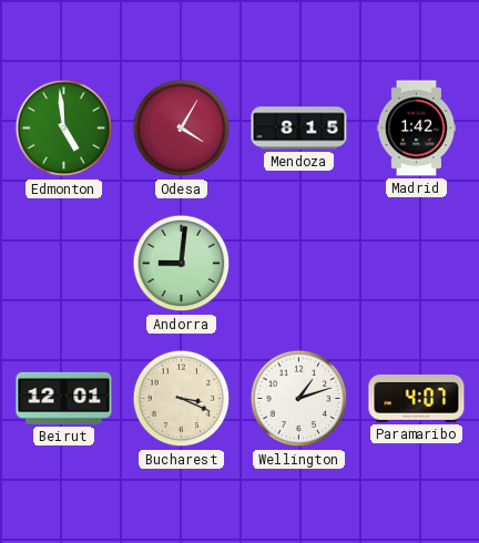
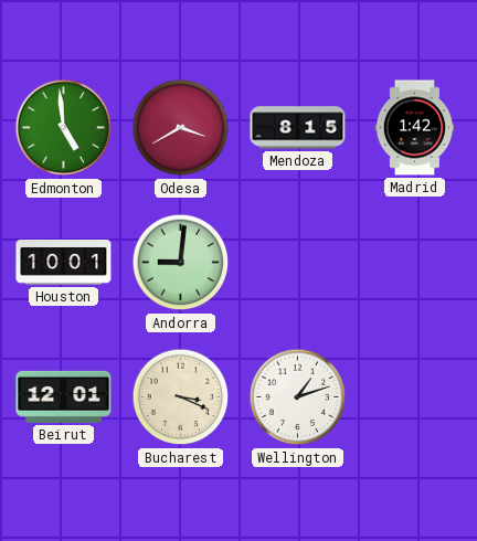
Odesa: 4:05 -> 3:40
Houston: none -> 10:01
Paramaribo: 4:07 -> none
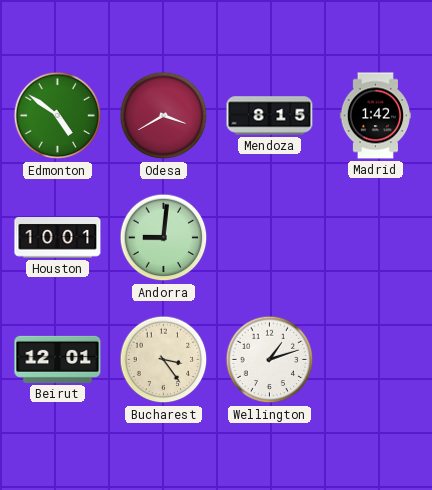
Edmonton: 4:59 -> 4:51
Bucharest: 3:19 -> 3:24
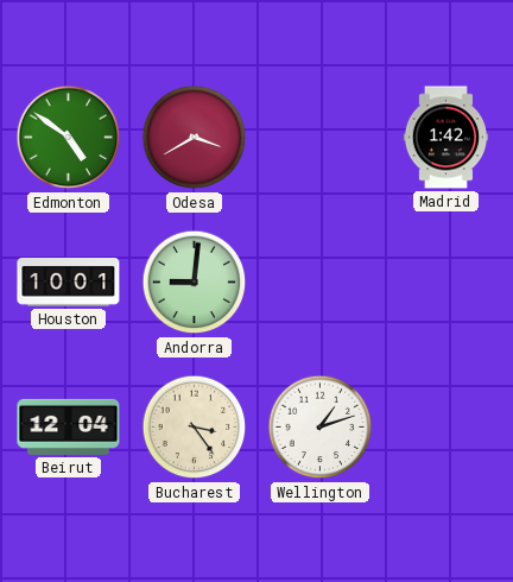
Mendoza: 8:15 -> none
Beirut: 12:01 -> 12:04
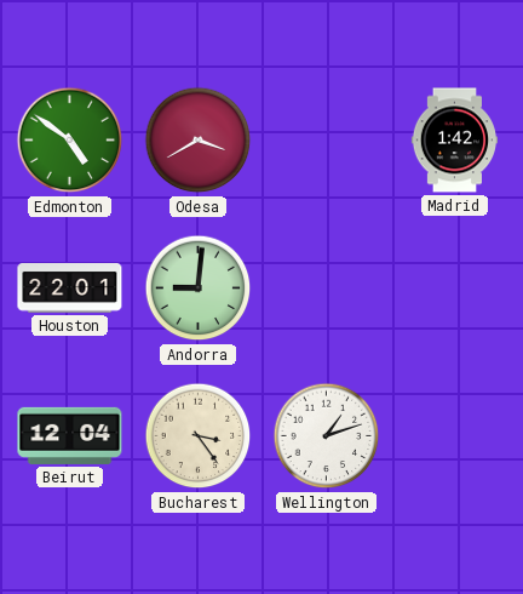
Houston: 10:01 -> 22:01
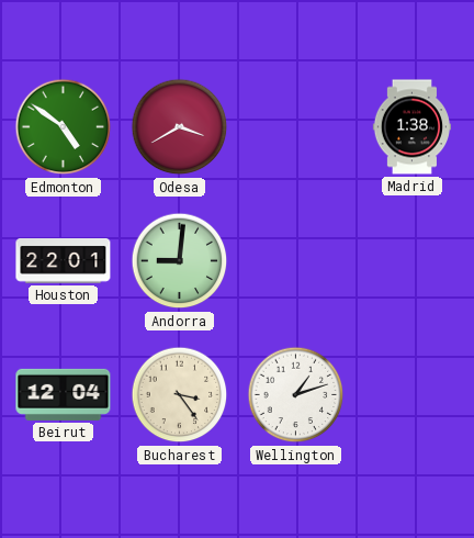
Madrid: 1:42 -> 1:38
